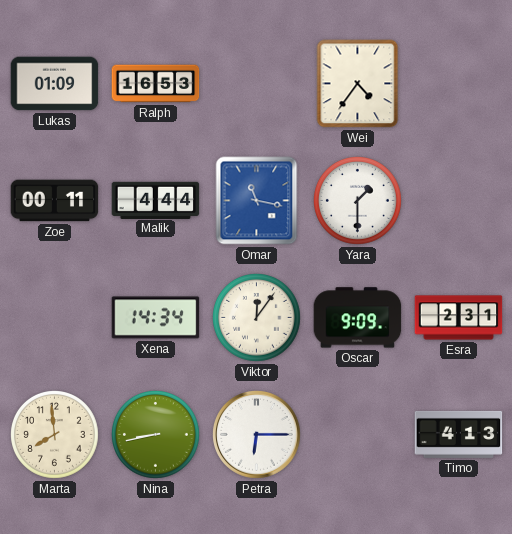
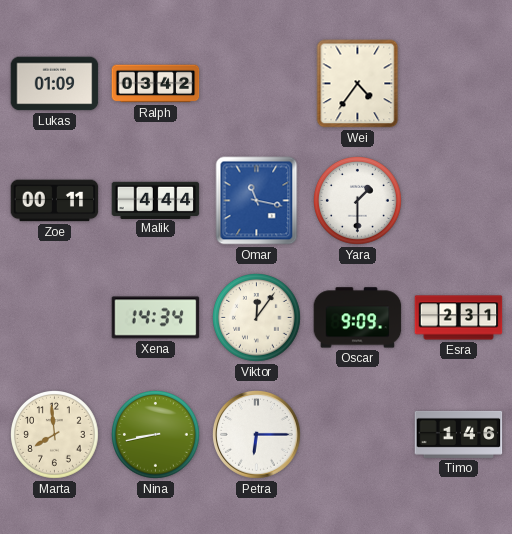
Ralph: 16:53 -> 03:42
Timo: 4:13 -> 1:46
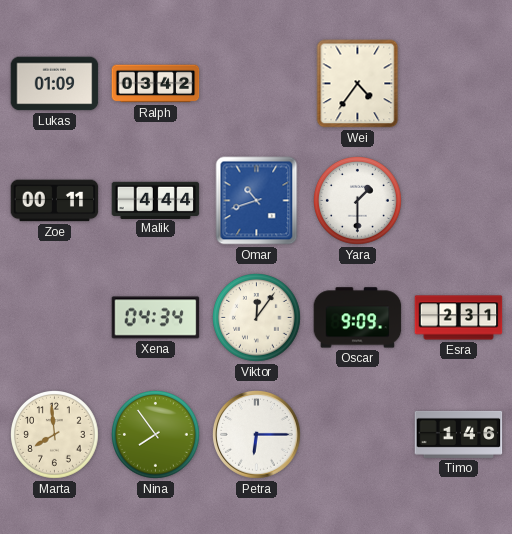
Omar: 11:17 -> 10:42
Xena: 14:34 -> 04:34
Nina: 8:43 -> 7:54
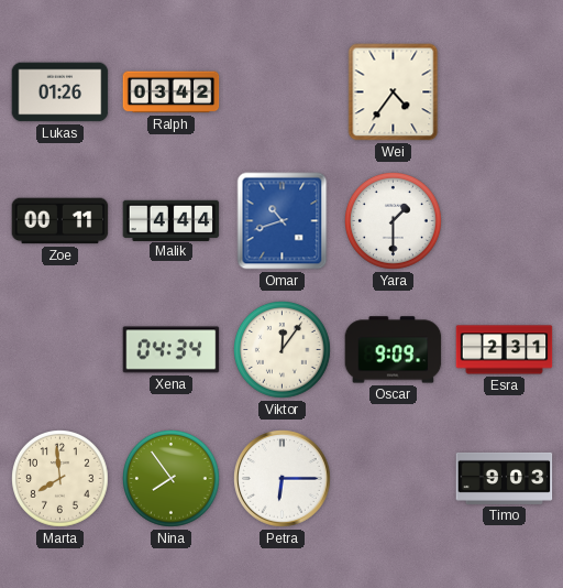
Lukas: 01:09 -> 01:26
Timo: 1:46 -> 9:03
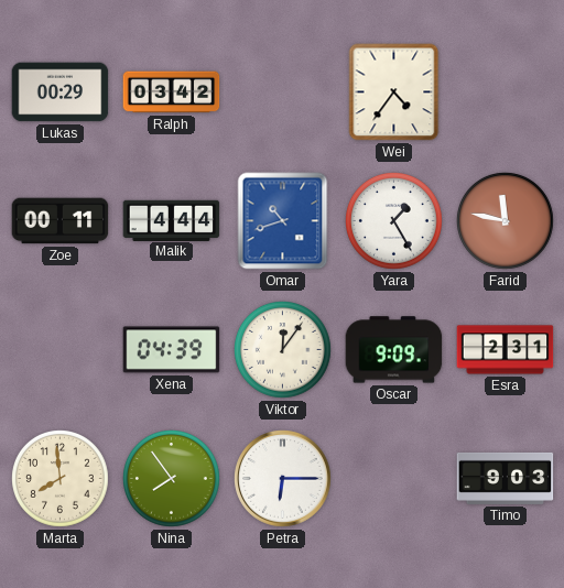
Lukas: 01:26 -> 00:29
Yara: 1:30 -> 1:25
Farid: none -> 11:47
Xena: 04:34 -> 04:39
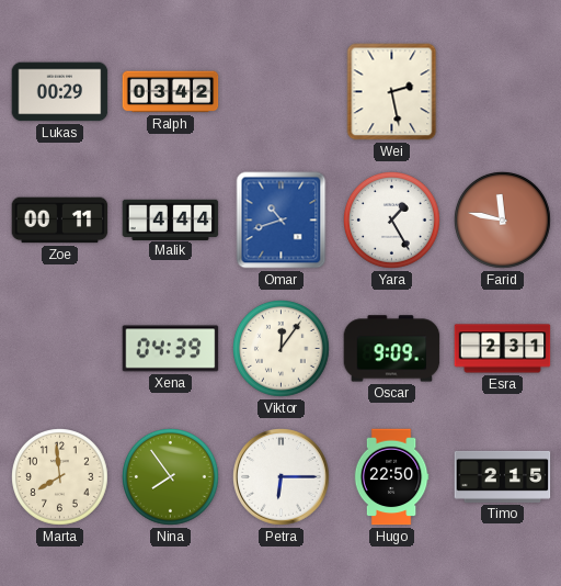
Wei: 4:36 -> 2:28
Hugo: none -> 22:50
Timo: 9:03 -> 2:15
